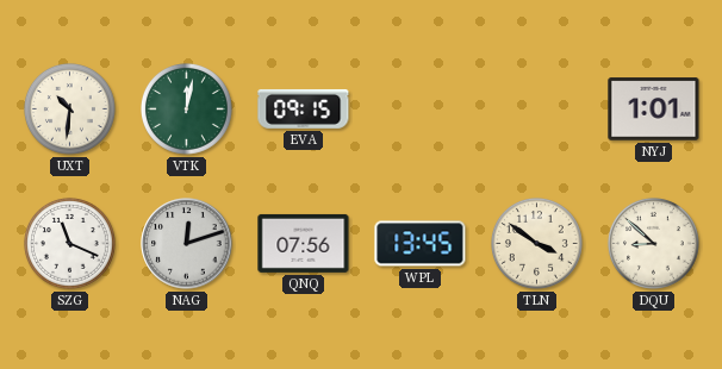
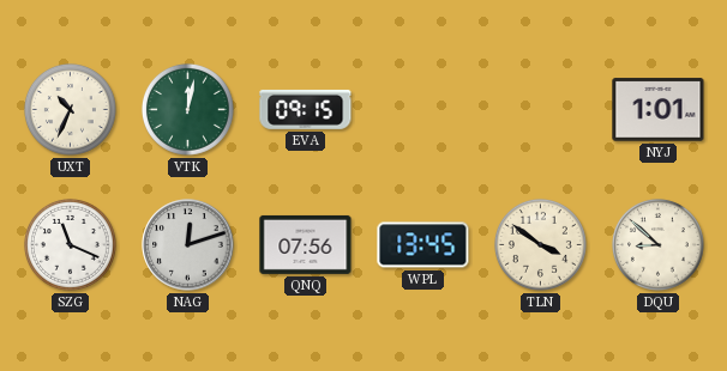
UXT: 10:31 -> 10:34
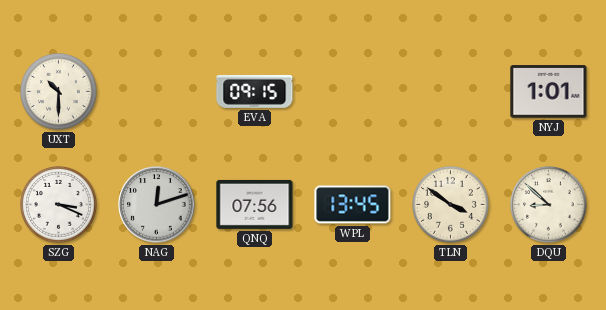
UXT: 10:34 -> 10:30
VTK: 12:02 -> none
SZG: 11:19 -> 3:19
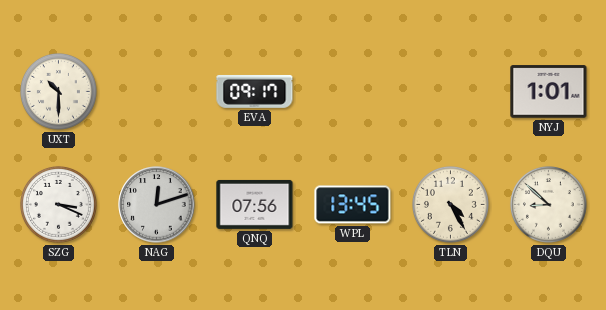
EVA: 09:15 -> 09:17
TLN: 3:51 -> 4:25
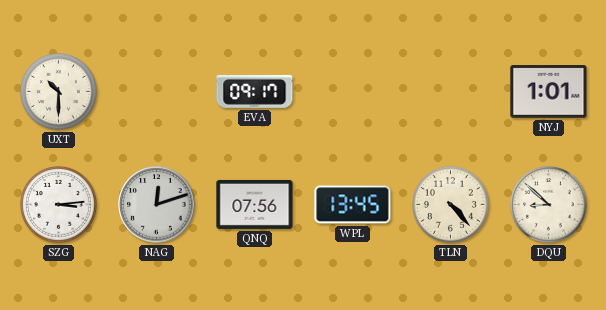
SZG: 3:19 -> 3:14
TLN: 4:25 -> 4:23
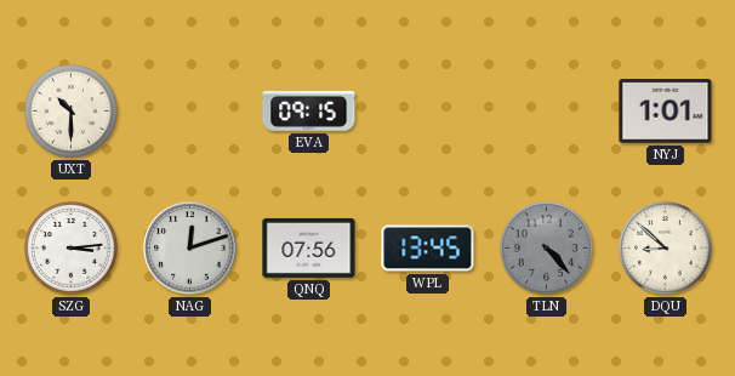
EVA: 09:17 -> 09:15
TLN dial: cream -> grey
